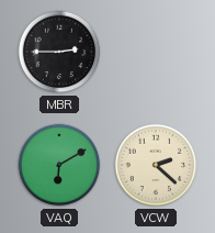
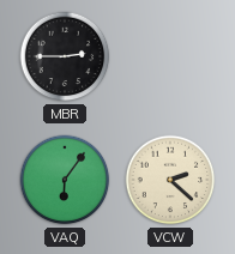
VAQ: 6:10 -> 6:06
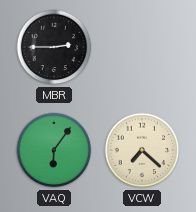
VCW: 2:22 -> 7:22
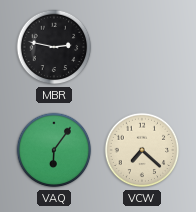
MBR: 2:45 -> 2:47
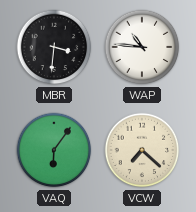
MBR: 2:47 -> 3:31
WAP: none -> 10:46
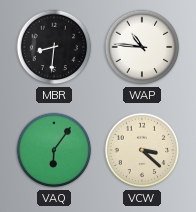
MBR: 3:31 -> 8:31
VCW: 7:22 -> 3:22
